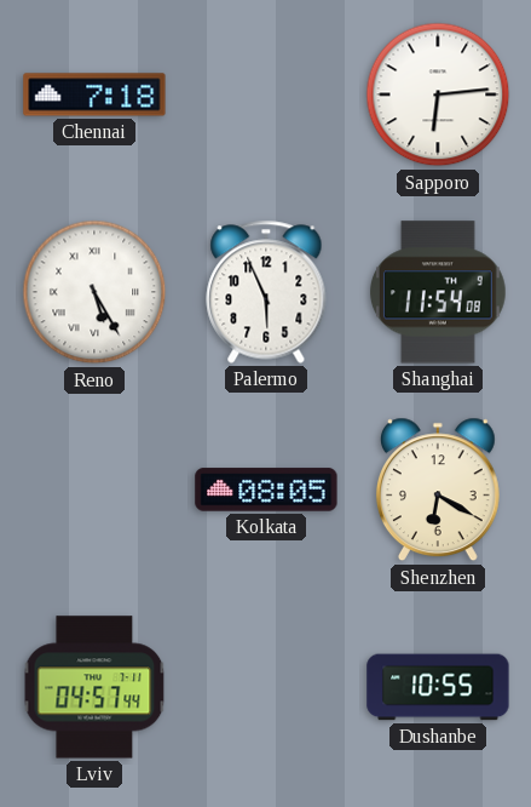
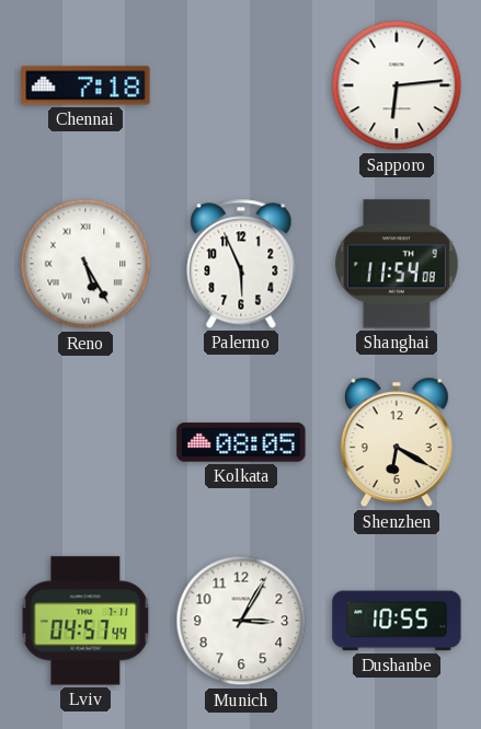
Munich: none -> 3:05
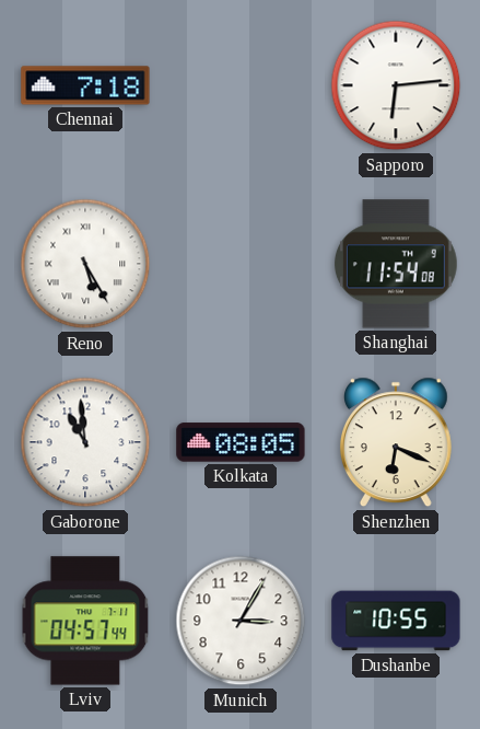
Palermo: 5:56 -> none
Gaborone: none -> 10:59
Shenzhen: 6:20 -> 6:19
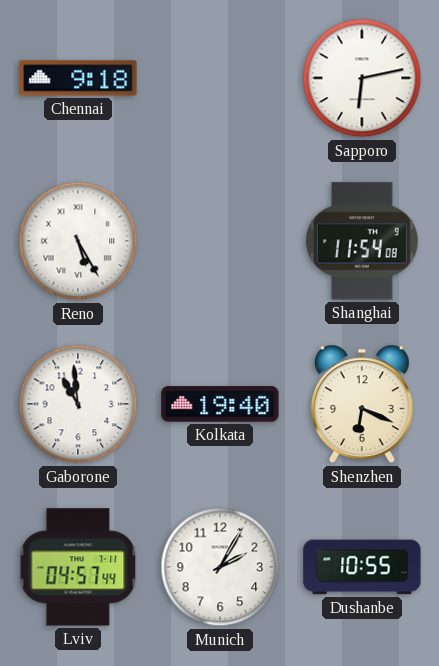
Chennai: 7:18 -> 9:18
Sapporo: 6:14 -> 6:13
Kolkata: 08:05 -> 19:40
Munich: 3:05 -> 2:05
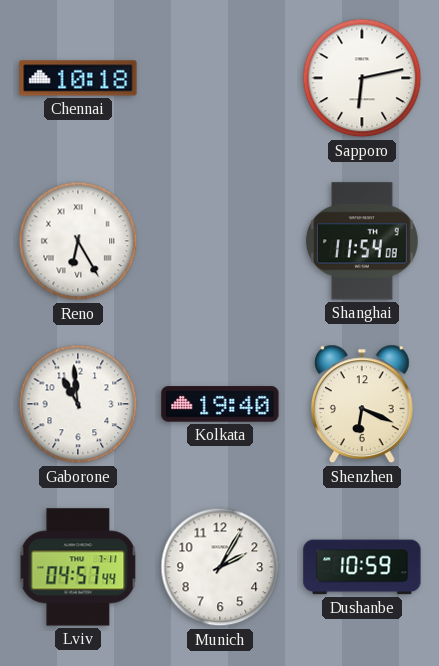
Chennai: 9:18 -> 10:18
Reno: 5:25 -> 6:25
Dushanbe: 10:55 -> 10:59
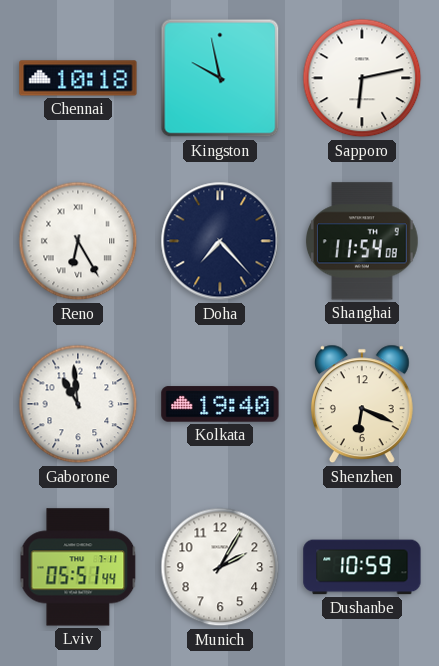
Kingston: none -> 9:58
Doha: none -> 7:23
Lviv: 04:57 -> 05:51
